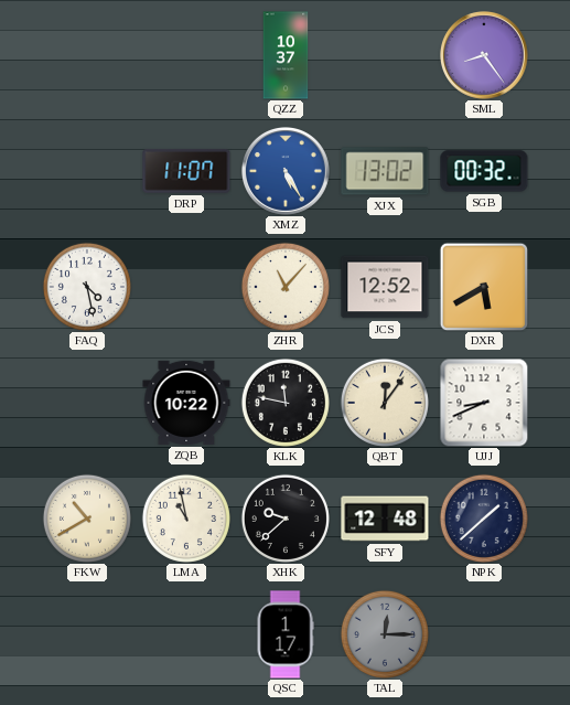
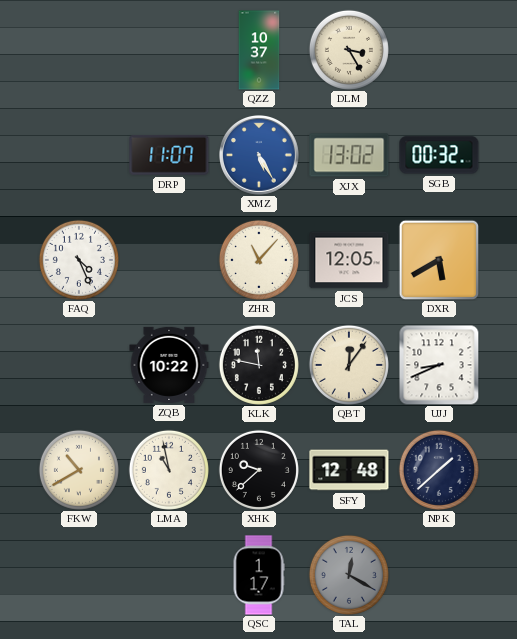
DLM: none -> 3:25
SML: 8:24 -> none
FAQ: 4:28 -> 4:26
JCS: 12:52 -> 12:05
TAL: 12:15 -> 12:20
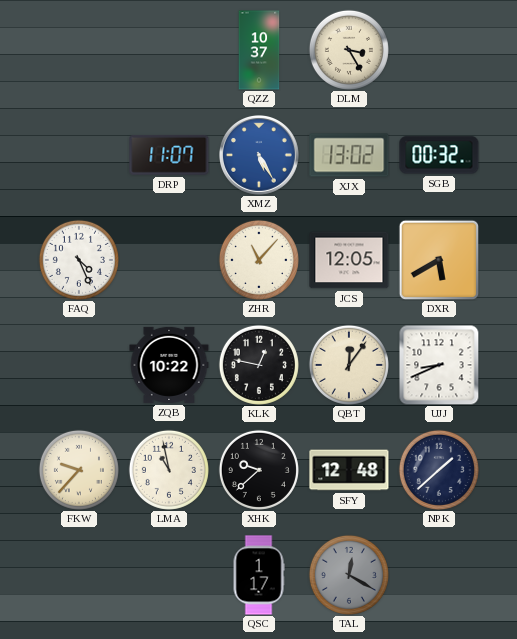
KLK: 11:47 -> 12:47
FKW: 10:40 -> 9:37
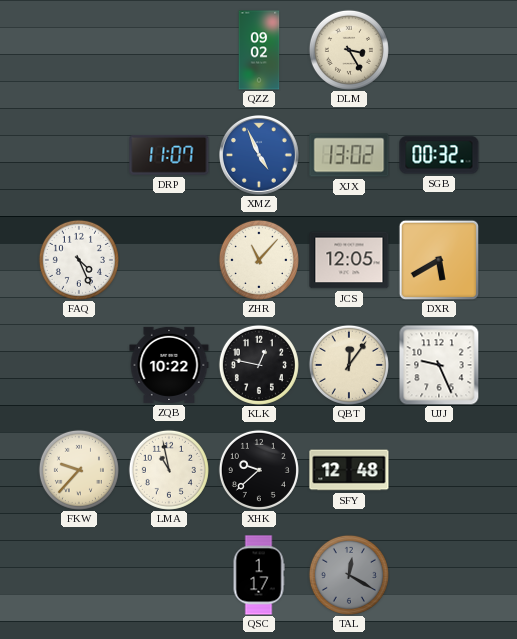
QZZ: 10:37 -> 09:02
XMZ: 5:25 -> 4:56
UJJ: 8:41 -> 9:26
NPK: 1:38 -> none
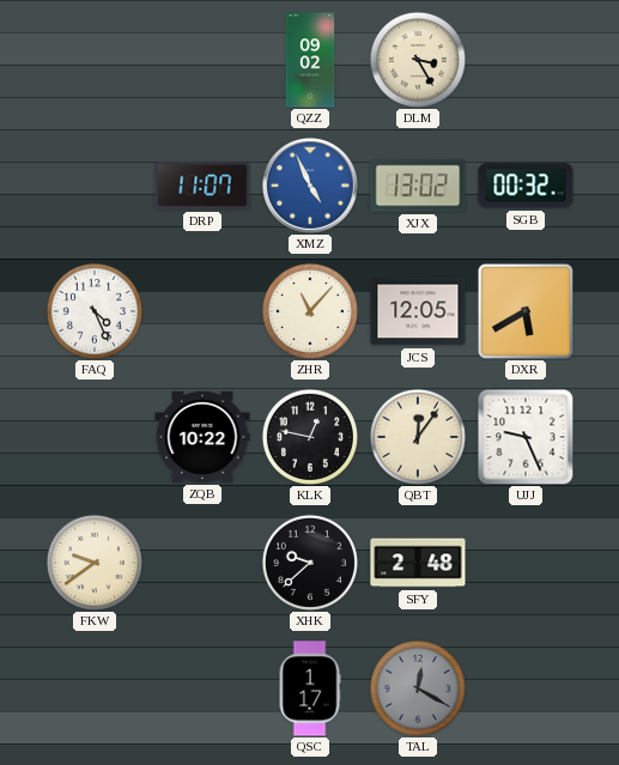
FKW: 9:37 -> 9:39
LMA: 10:58 -> none
SFY: 12:48 -> 2:48
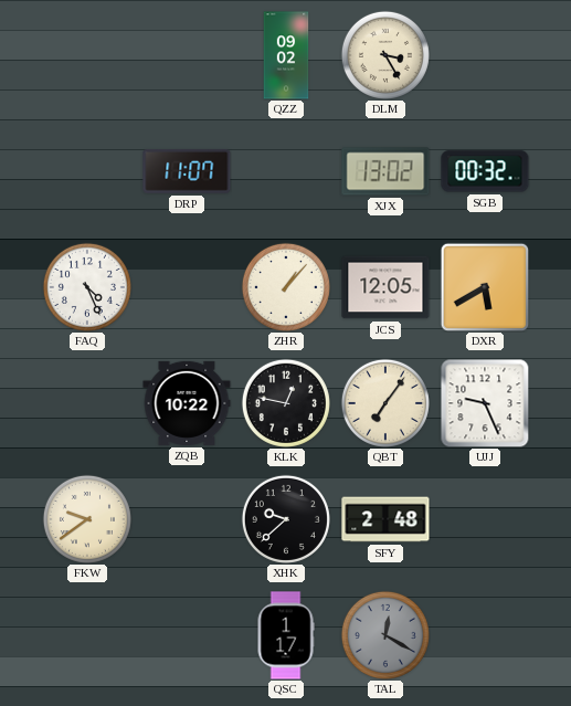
XMZ: 4:56 -> none
ZHR: 11:07 -> 1:07
QBT: 12:06 -> 7:06
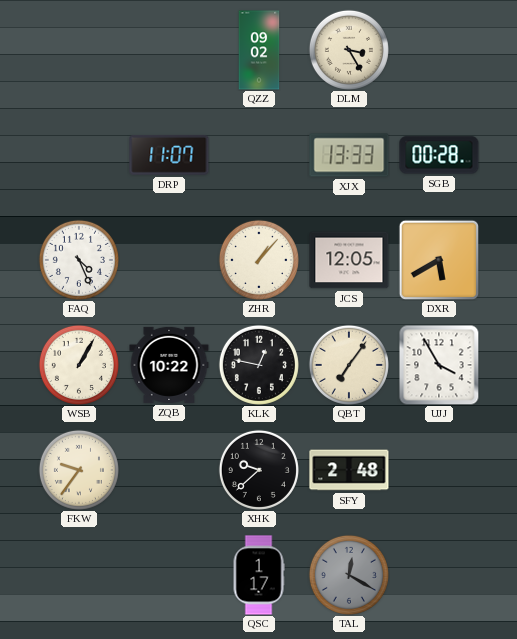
XJX: 13:02 -> 13:33
SGB: 00:32 -> 00:28
WSB: none -> 1:05
UJJ: 9:26 -> 3:55
FKW: 9:39 -> 9:36
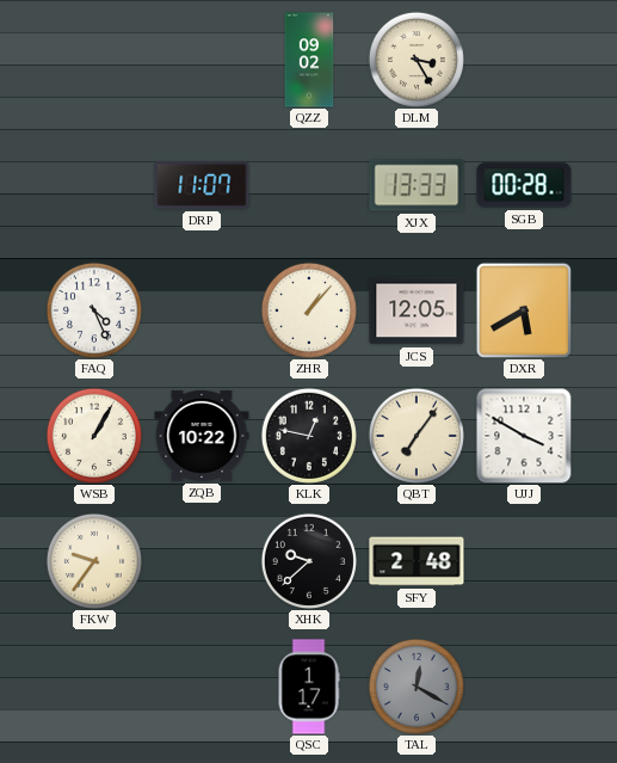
UJJ: 3:55 -> 3:50
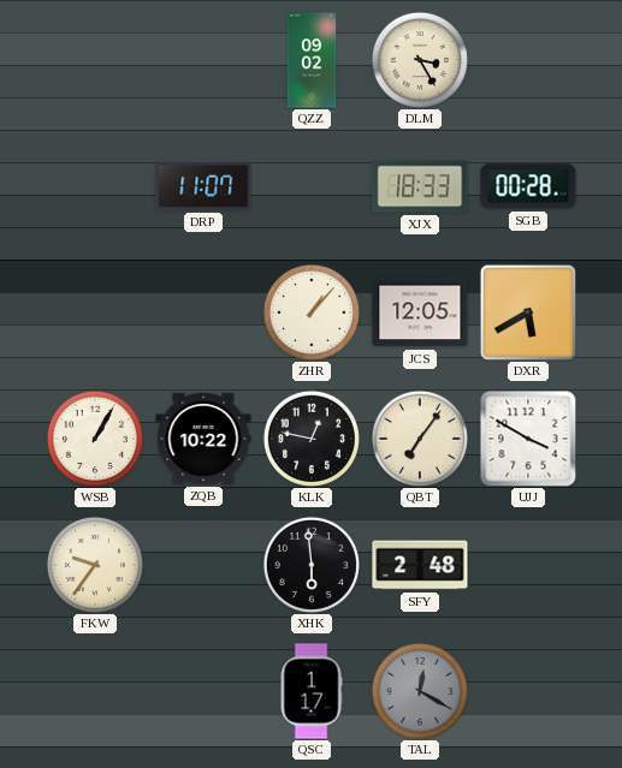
XJX: 13:33 -> 18:33
FAQ: 4:26 -> none
XHK: 9:38 -> 5:59
